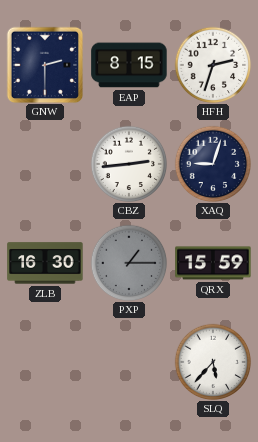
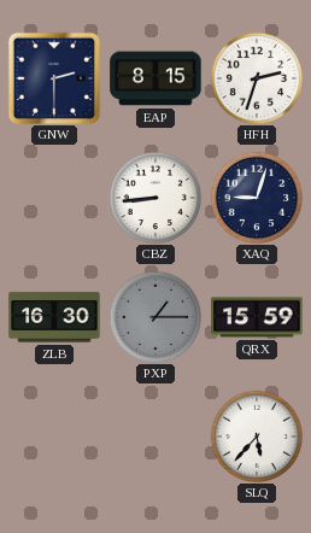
CBZ: 2:44 -> 8:44
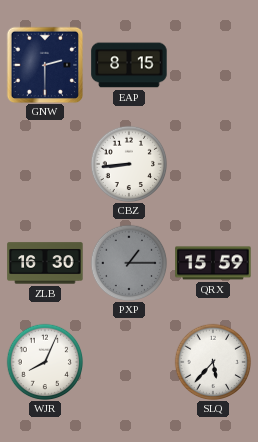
HFH: 2:33 -> none
XAQ: 9:03 -> none
WJR: none -> 8:04
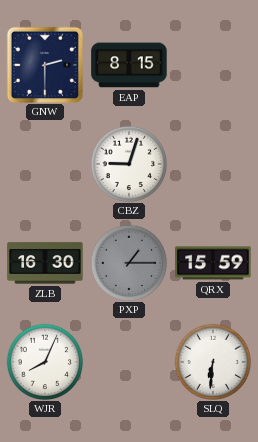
CBZ: 8:44 -> 9:03
SLQ: 5:37 -> 6:31
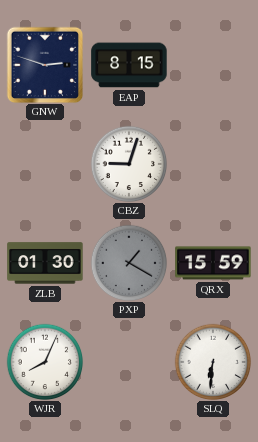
GNW: 2:30 -> 2:48
ZLB: 16:30 -> 01:30
PXP: 1:15 -> 1:20
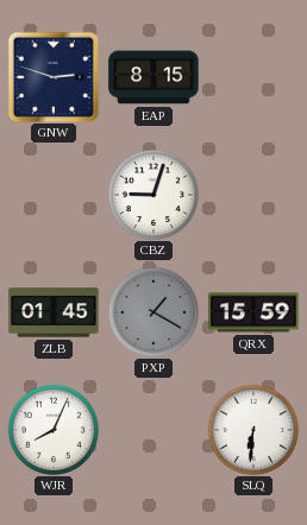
ZLB: 01:30 -> 01:45
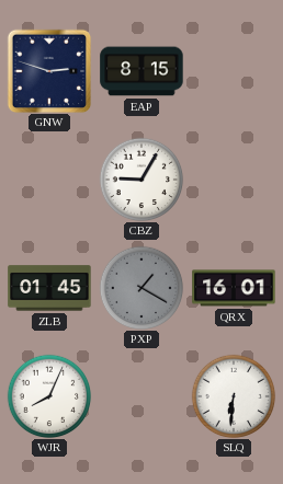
CBZ: 9:03 -> 9:05
QRX: 15:59 -> 16:01
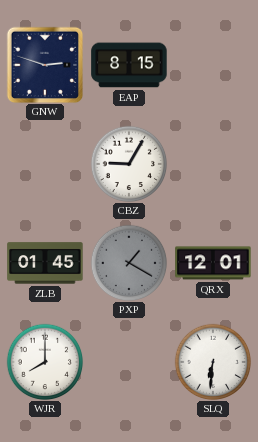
QRX: 16:01 -> 12:01
WJR: 8:04 -> 8:00
